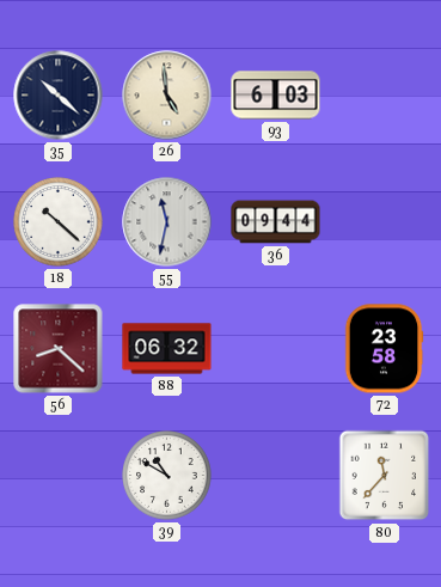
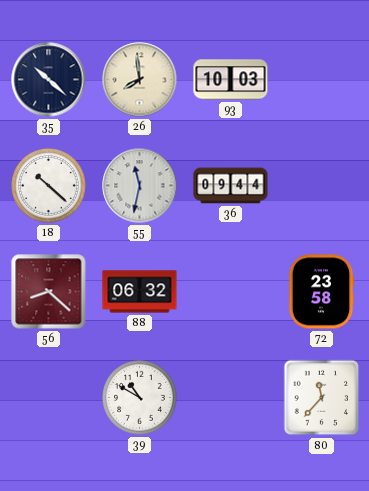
26: 4:59 -> 7:59
93: 6:03 -> 10:03
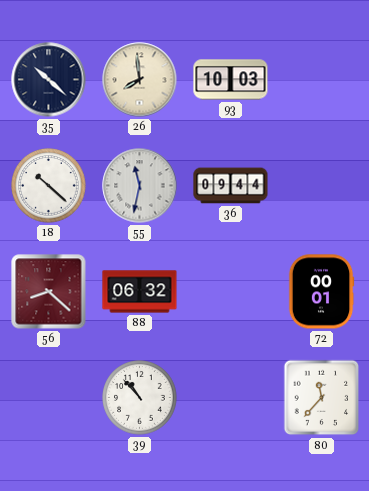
72: 23:58 -> 00:01
39: 10:50 -> 10:53
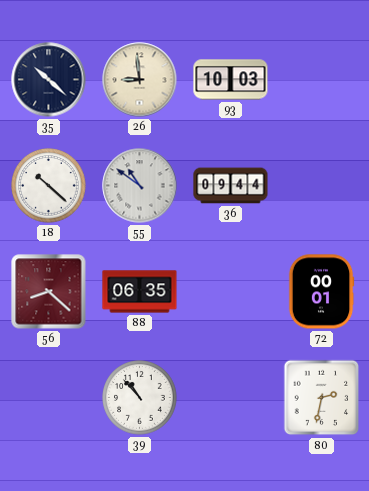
26: 7:59 -> 8:59
55: 11:32 -> 10:51
88: 06:32 -> 06:35
80: 11:37 -> 2:32
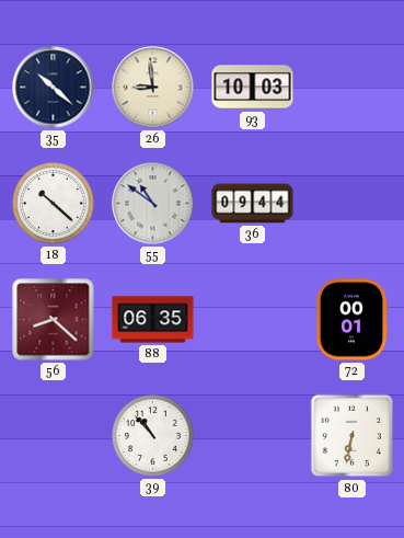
80: 2:32 -> 6:32
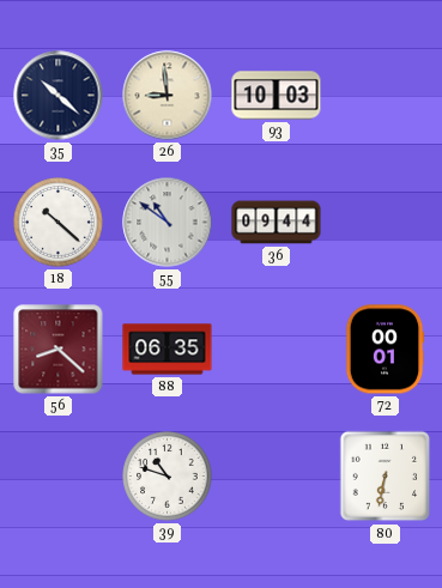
39: 10:53 -> 10:48
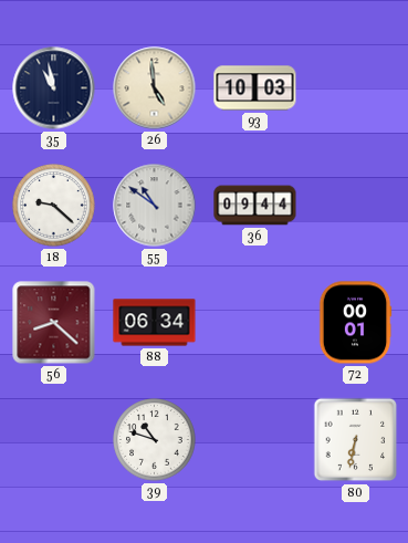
35: 10:22 -> 10:58
26: 8:59 -> 4:59
18: 10:22 -> 9:22
88: 06:35 -> 06:34
